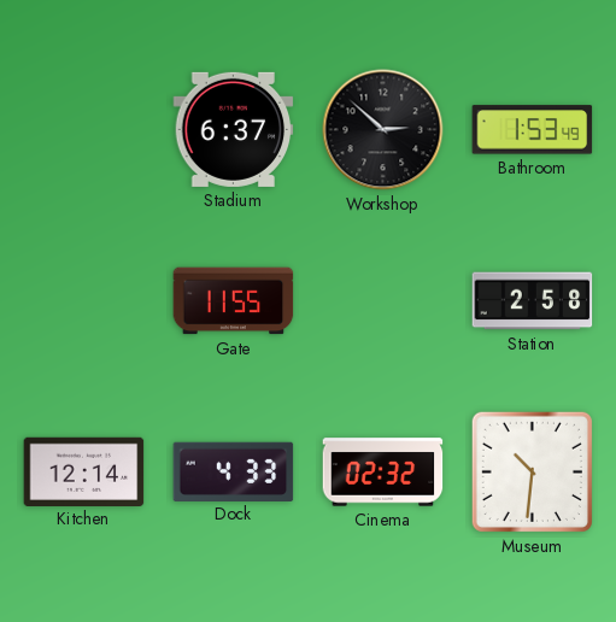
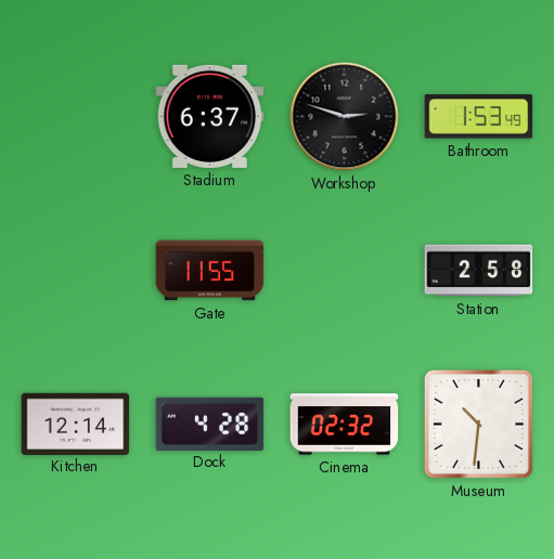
Workshop: 2:52 -> 2:48
Dock: 4:33 -> 4:28
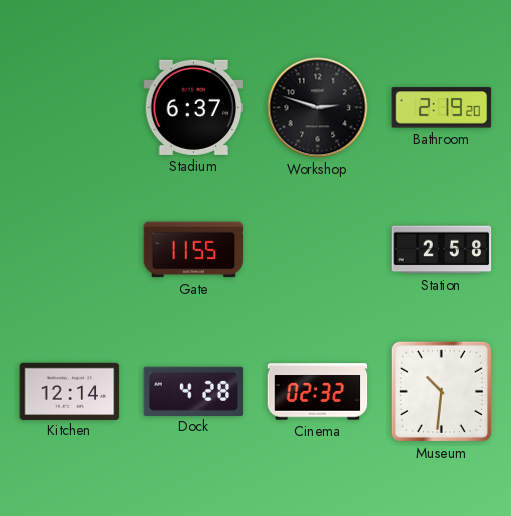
Bathroom: 1:53 -> 2:19
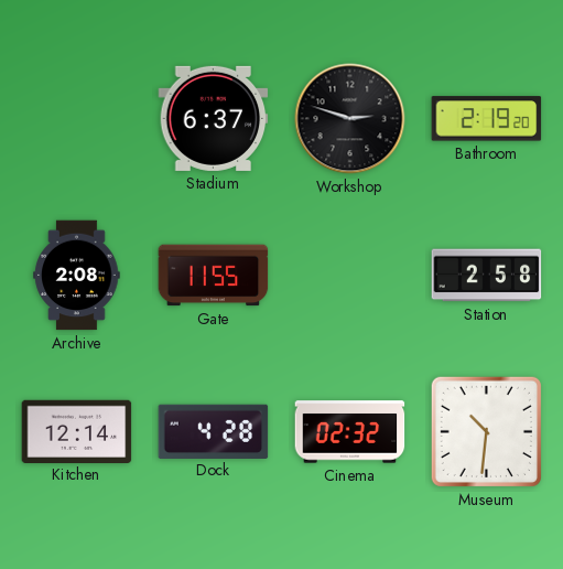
Archive: none -> 2:08
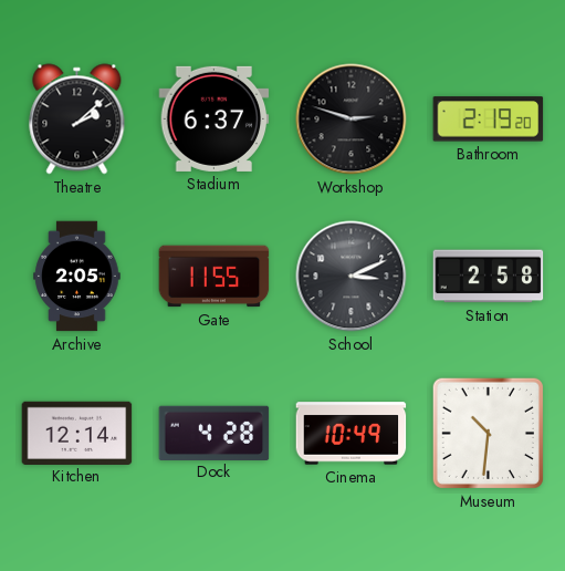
Theatre: none -> 2:08
Archive: 2:08 -> 2:05
School: none -> 3:11
Cinema: 02:32 -> 10:49
